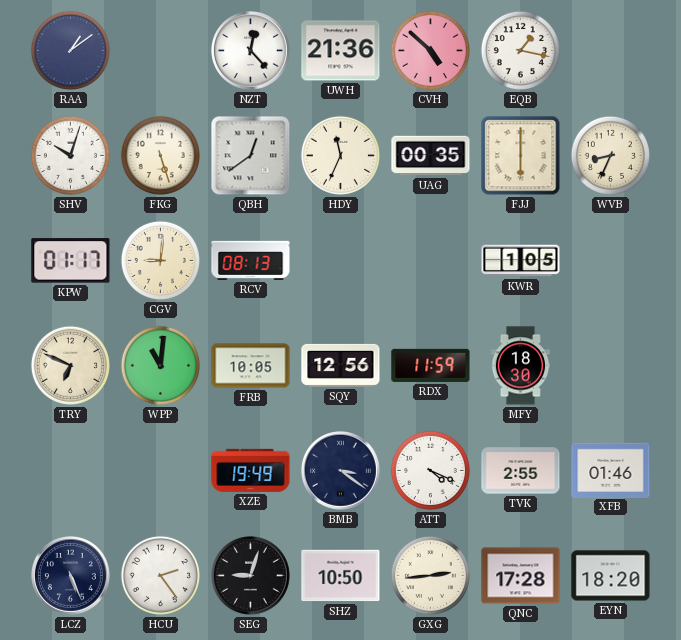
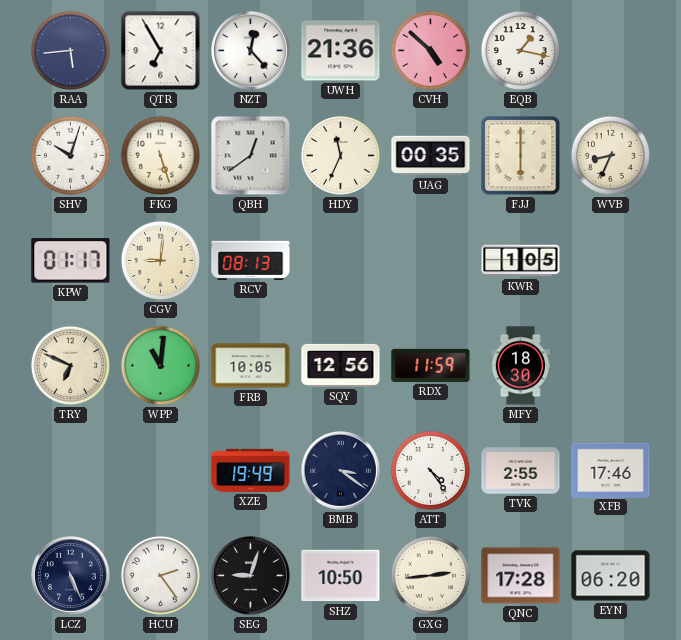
RAA: 1:09 -> 5:44
QTR: none -> 6:55
ATT: 4:19 -> 4:24
XFB: 01:46 -> 17:46
EYN: 18:20 -> 06:20
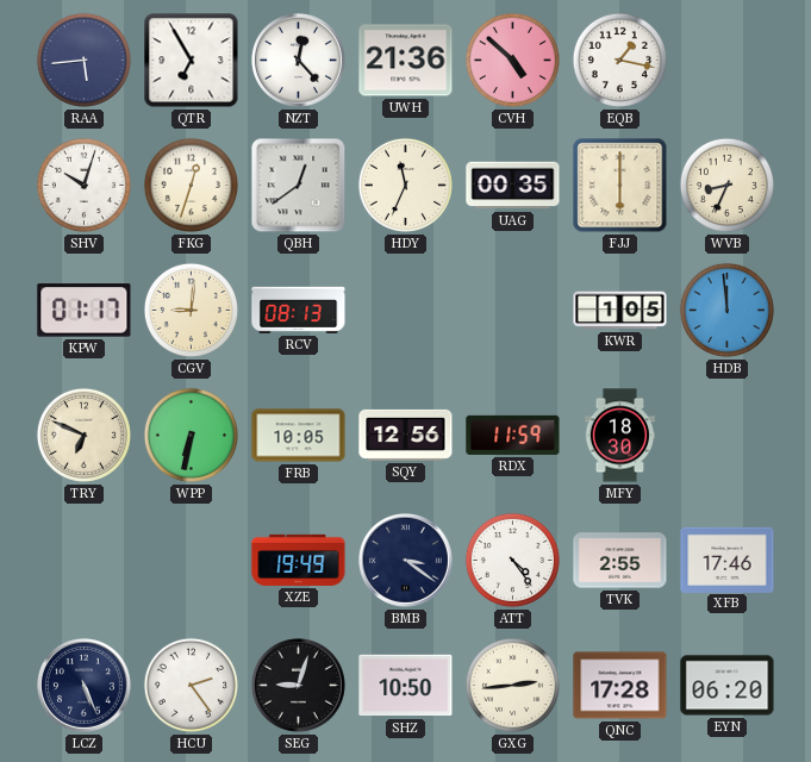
FKG: 5:27 -> 12:33
HDB: none -> 11:59
WPP: 11:01 -> 6:32
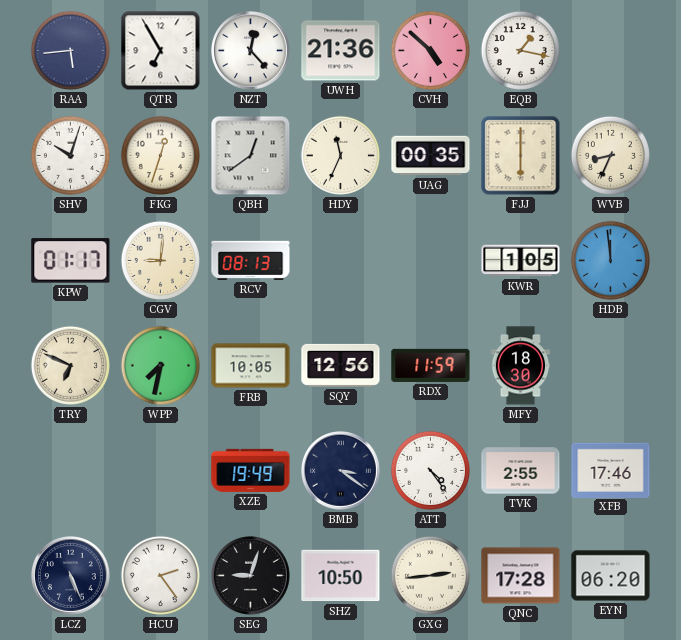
WPP: 6:32 -> 7:32
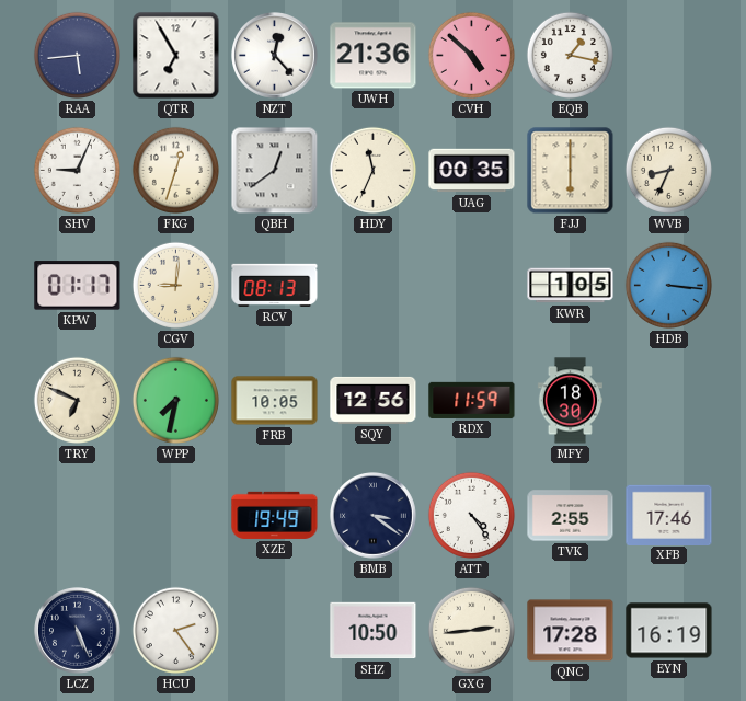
SHV: 10:03 -> 9:04
HDB: 11:59 -> 3:16
SEG: 9:03 -> none
EYN: 06:20 -> 16:19
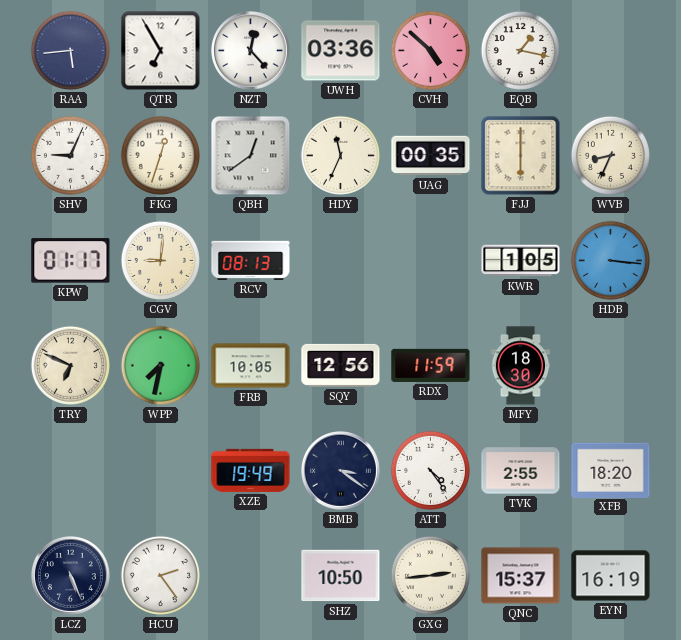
UWH: 21:36 -> 03:36
XFB: 17:46 -> 18:20
QNC: 17:28 -> 15:37
